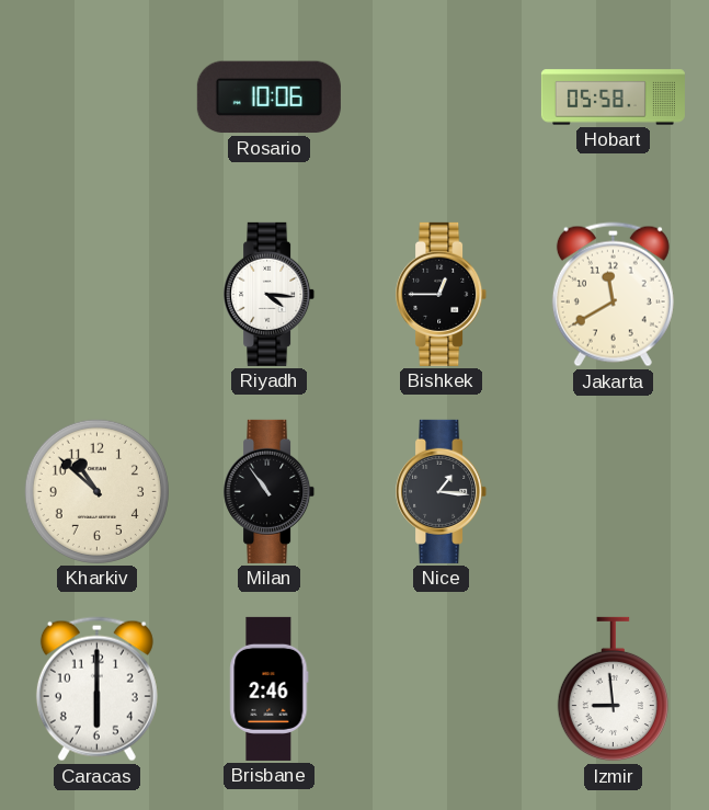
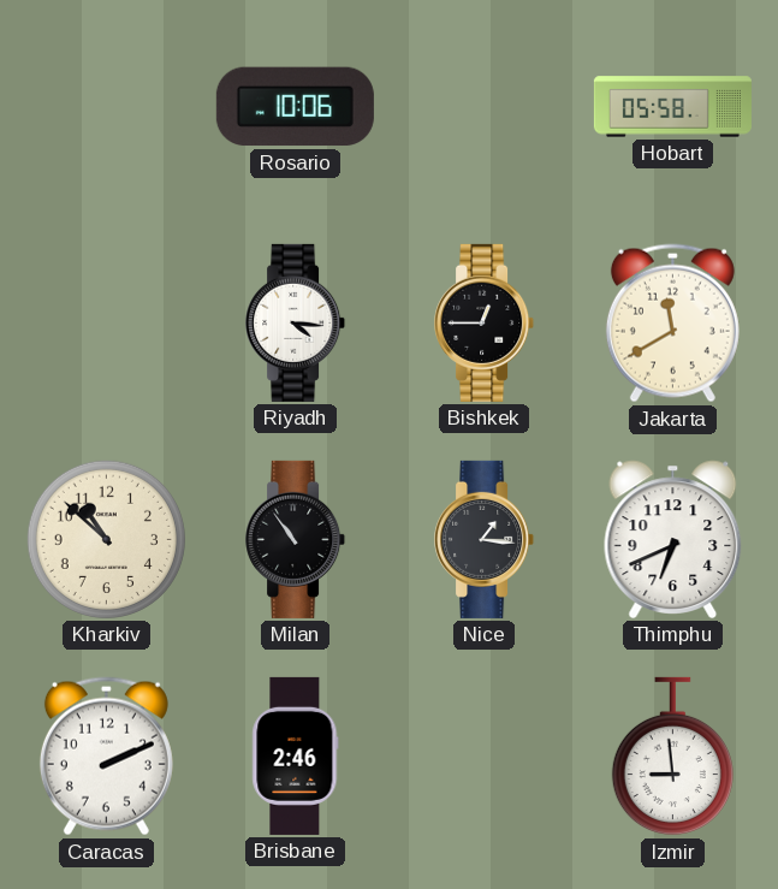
Thimphu: none -> 6:41
Caracas: 6:00 -> 2:11
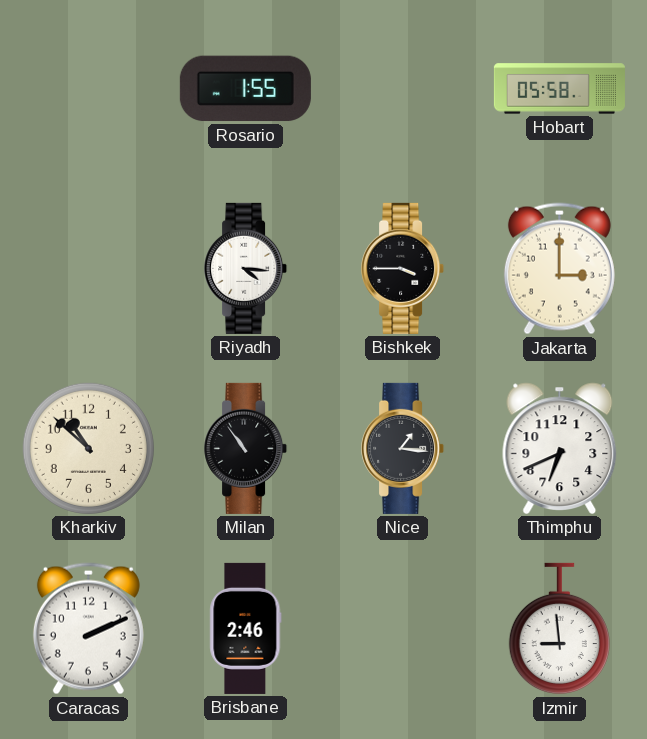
Rosario: 10:06 -> 1:55
Bishkek: 12:45 -> 3:45
Jakarta: 11:40 -> 3:00
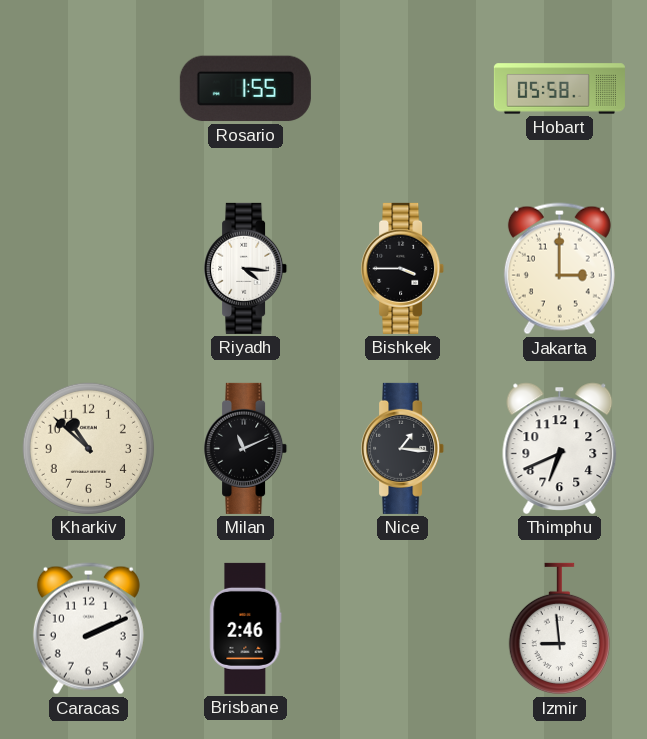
Milan: 10:54 -> 11:11
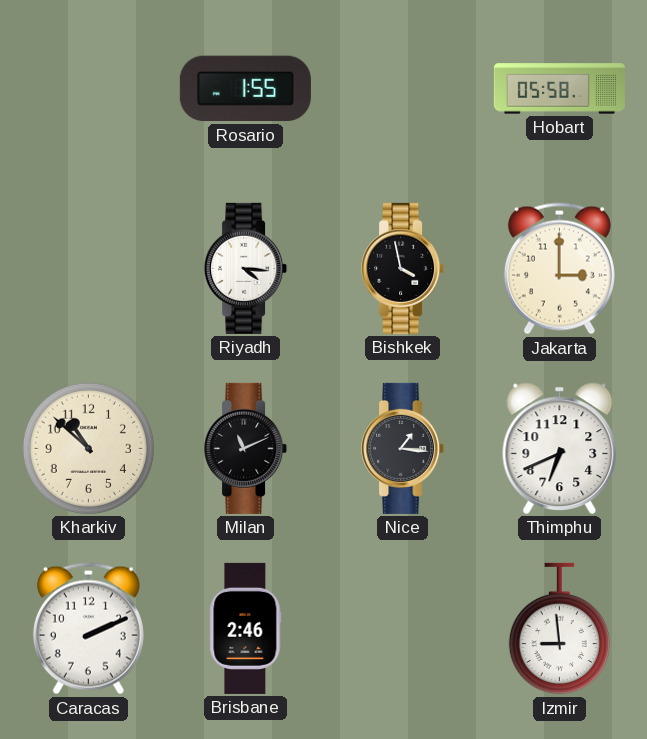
Bishkek: 3:45 -> 3:58
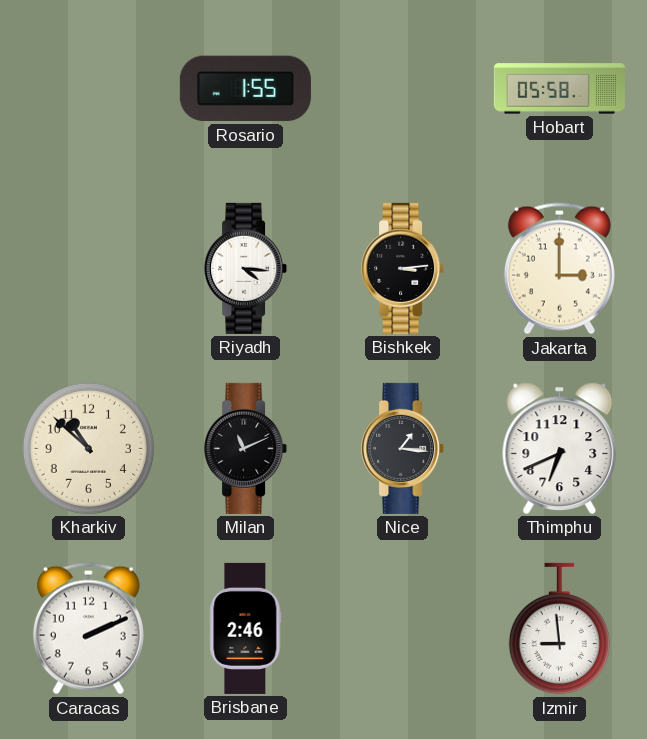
Bishkek: 3:58 -> 3:14
